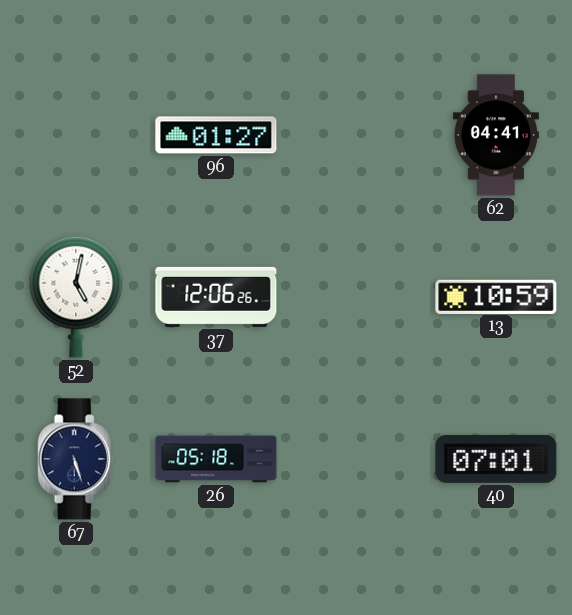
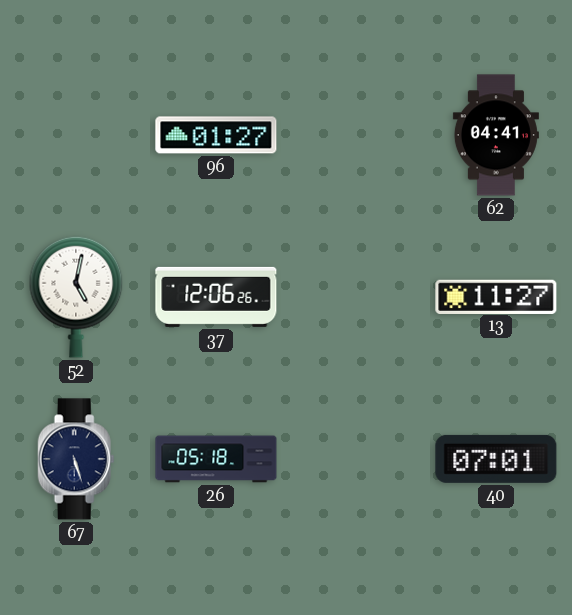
13: 10:59 -> 11:27
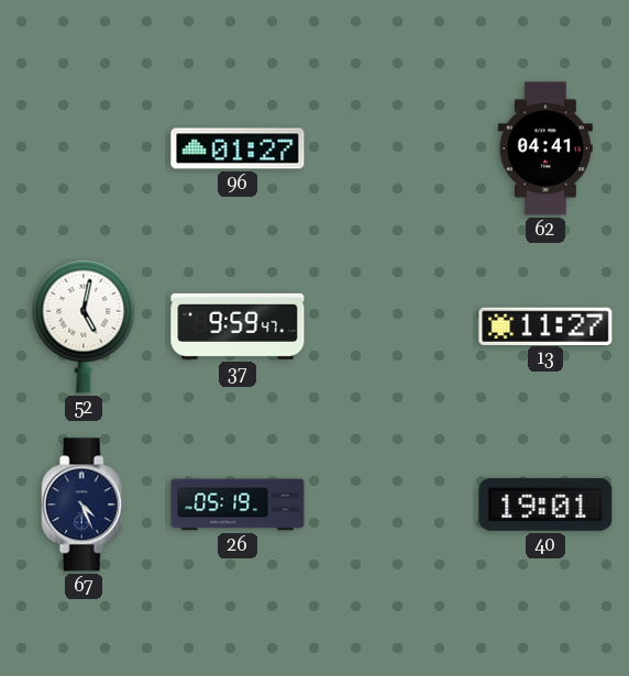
37: 12:06 -> 9:59
67: 5:27 -> 4:26
26: 05:18 -> 05:19
40: 07:01 -> 19:01
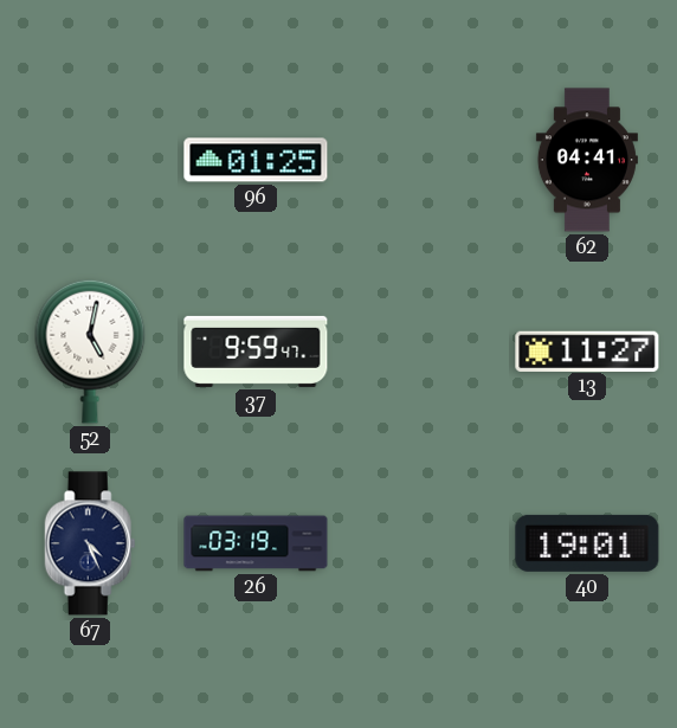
96: 01:27 -> 01:25
26: 05:19 -> 03:19
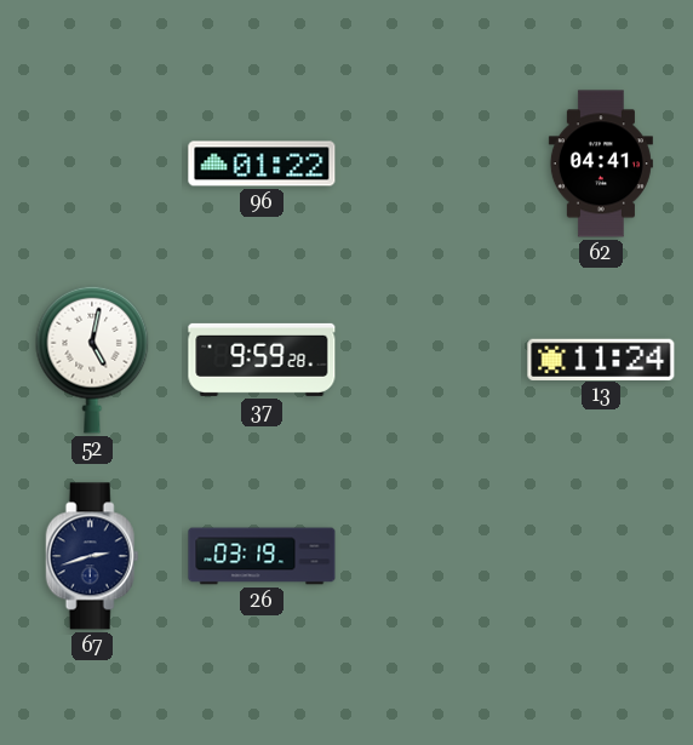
96: 01:25 -> 01:22
37: 9:59:47 -> 9:59:28
13: 11:27 -> 11:24
67: 4:26 -> 2:42
40: 19:01 -> none
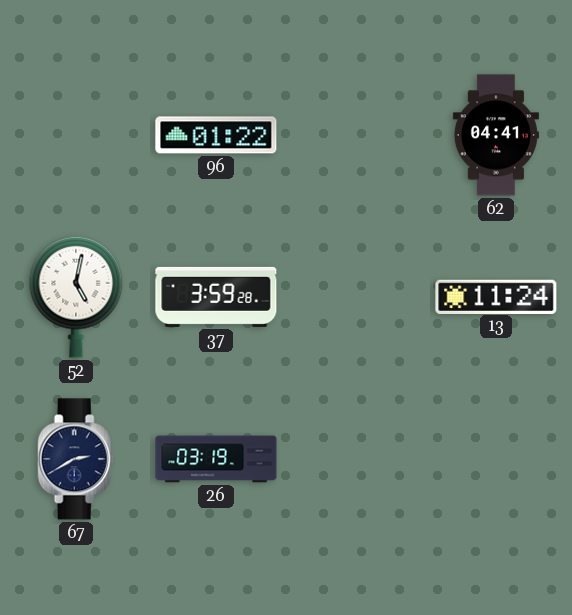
37: 9:59 -> 3:59
67: 2:42 -> 2:40
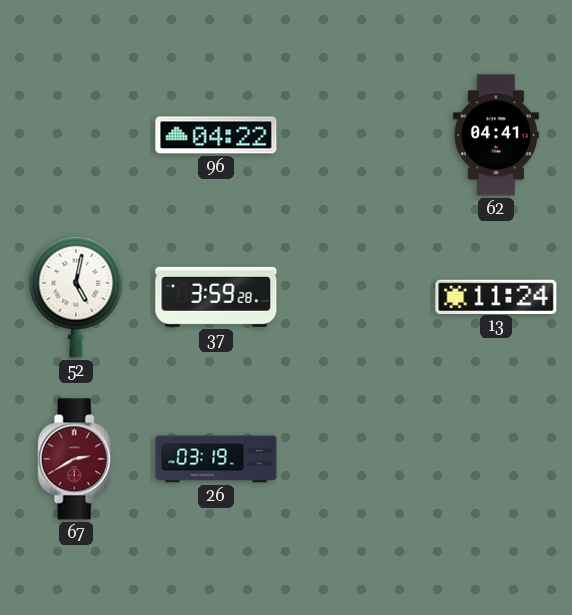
96: 01:22 -> 04:22
67 dial: navy -> burgundy
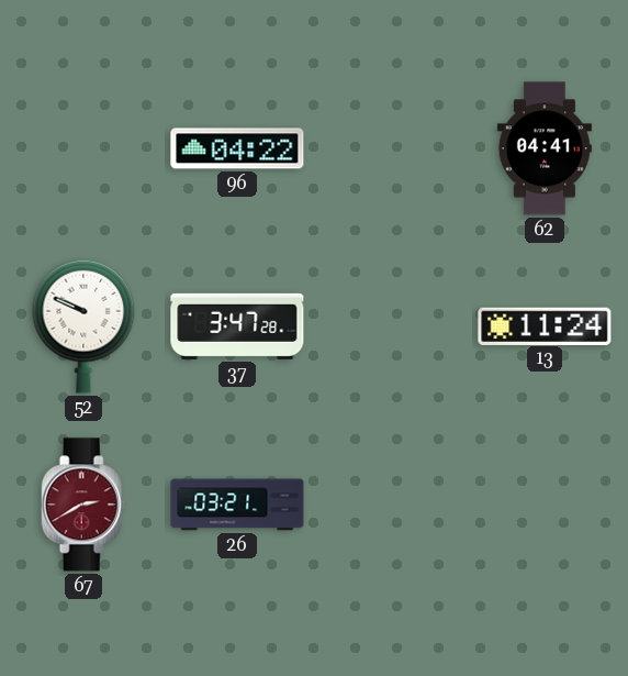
52: 5:02 -> 9:49
37: 3:59 -> 3:47
26: 03:19 -> 03:21
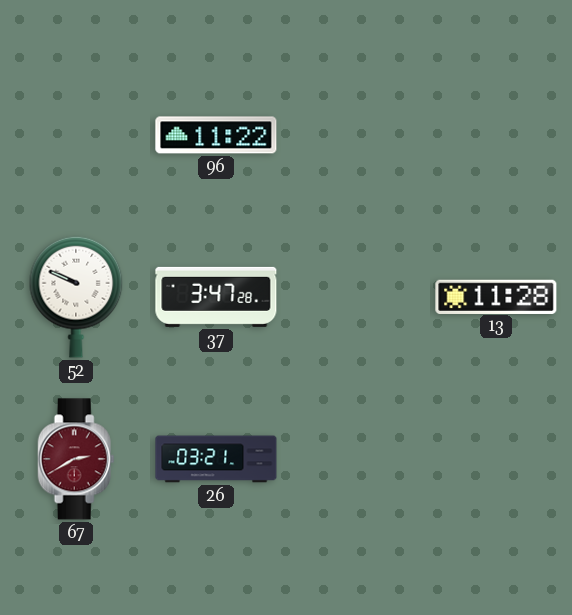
96: 04:22 -> 11:22
62: 04:41 -> none
13: 11:24 -> 11:28
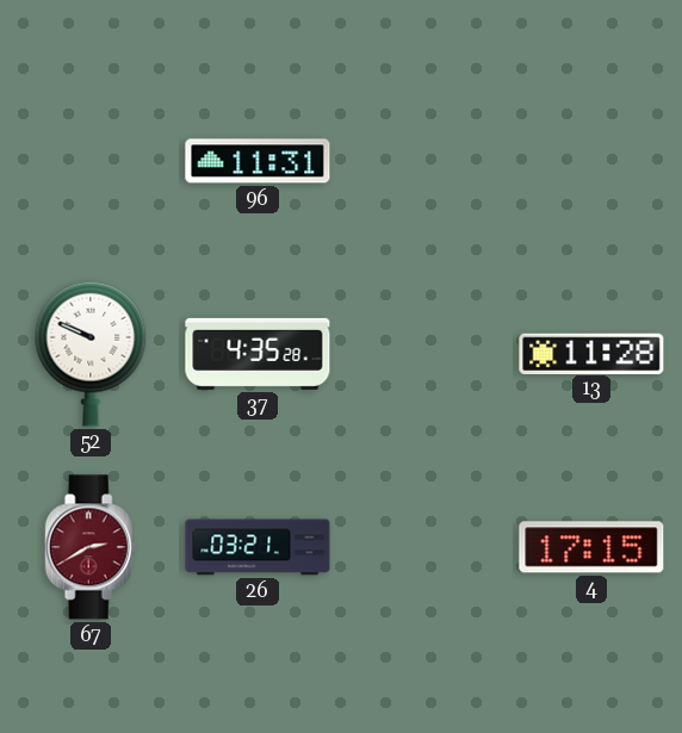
96: 11:22 -> 11:31
37: 3:47 -> 4:35
4: none -> 17:15
